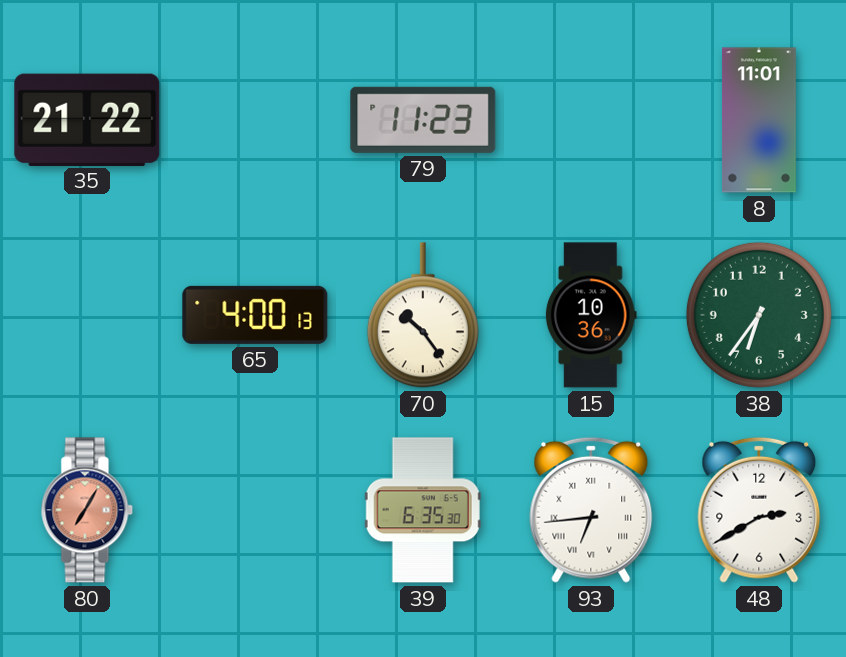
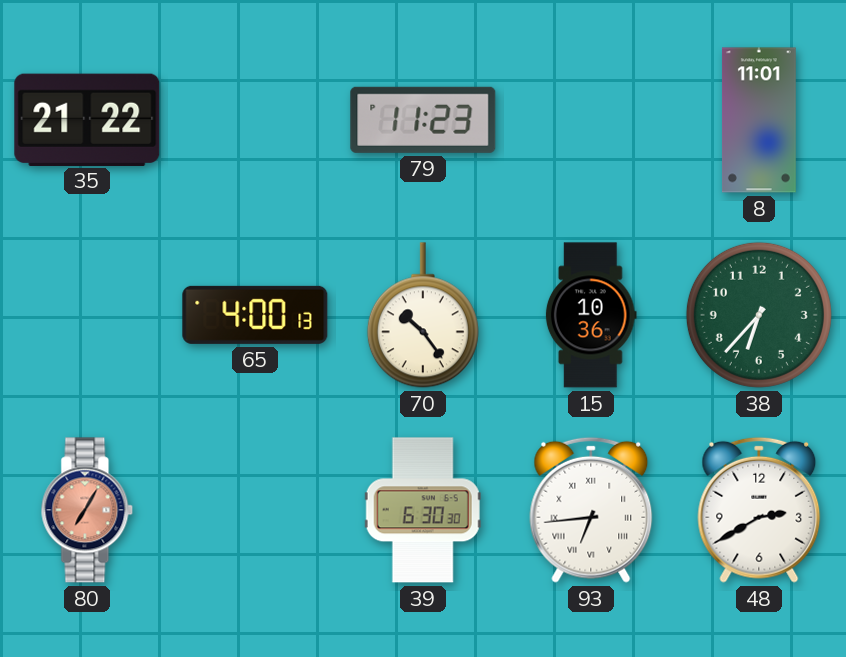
38: 6:36 -> 6:37
39: 6:35 -> 6:30
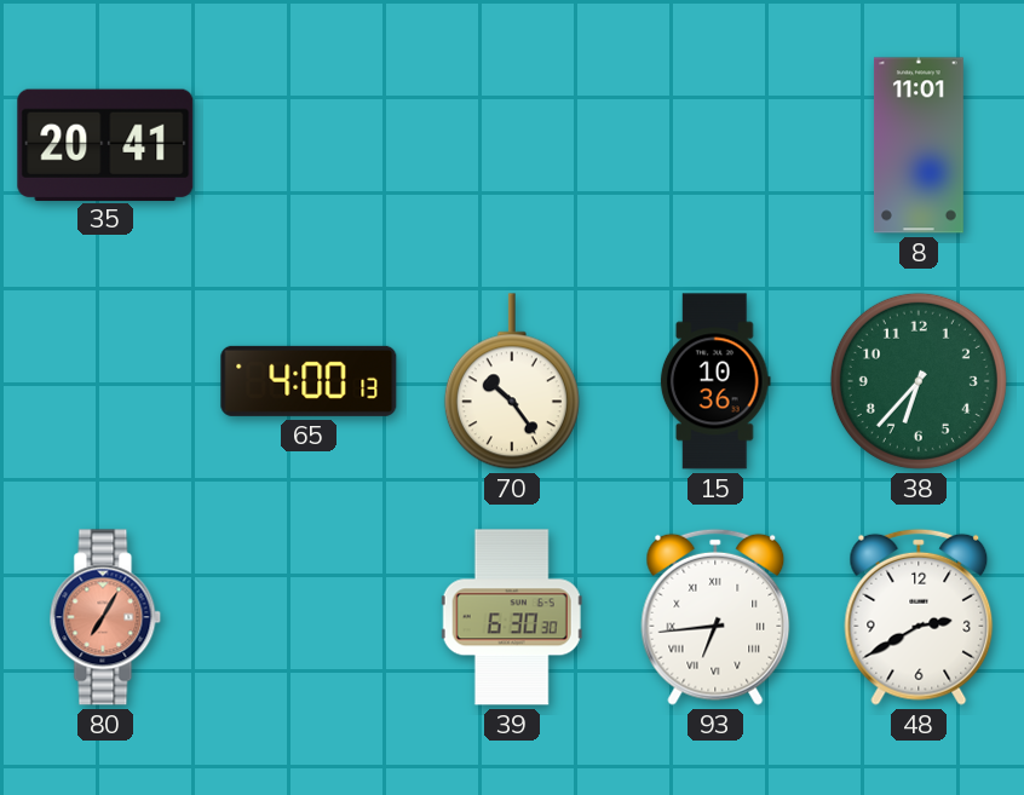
35: 21:22 -> 20:41
79: 11:23 -> none
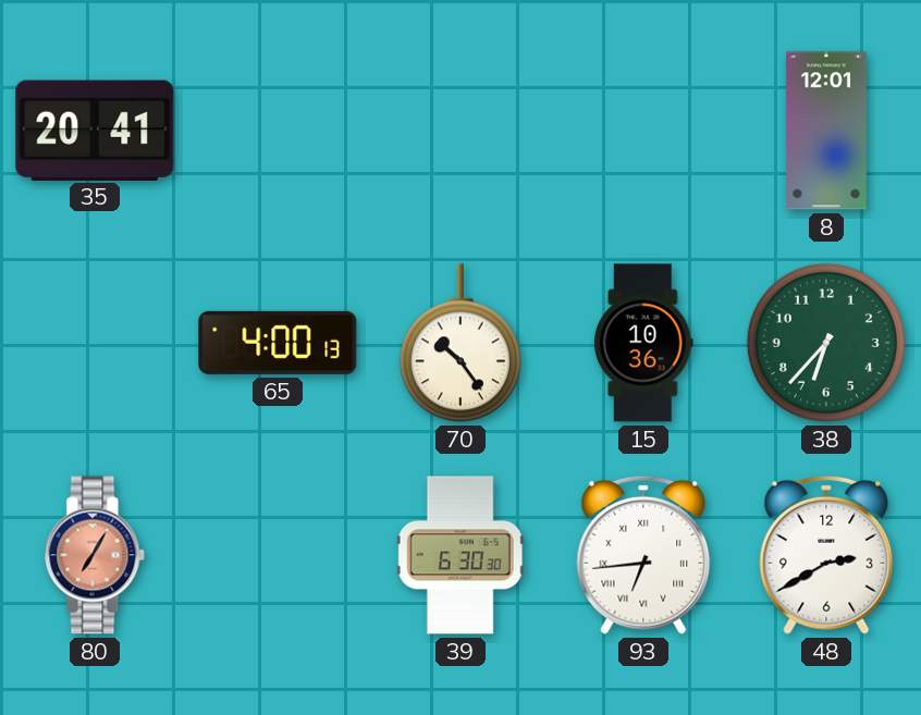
8: 11:01 -> 12:01
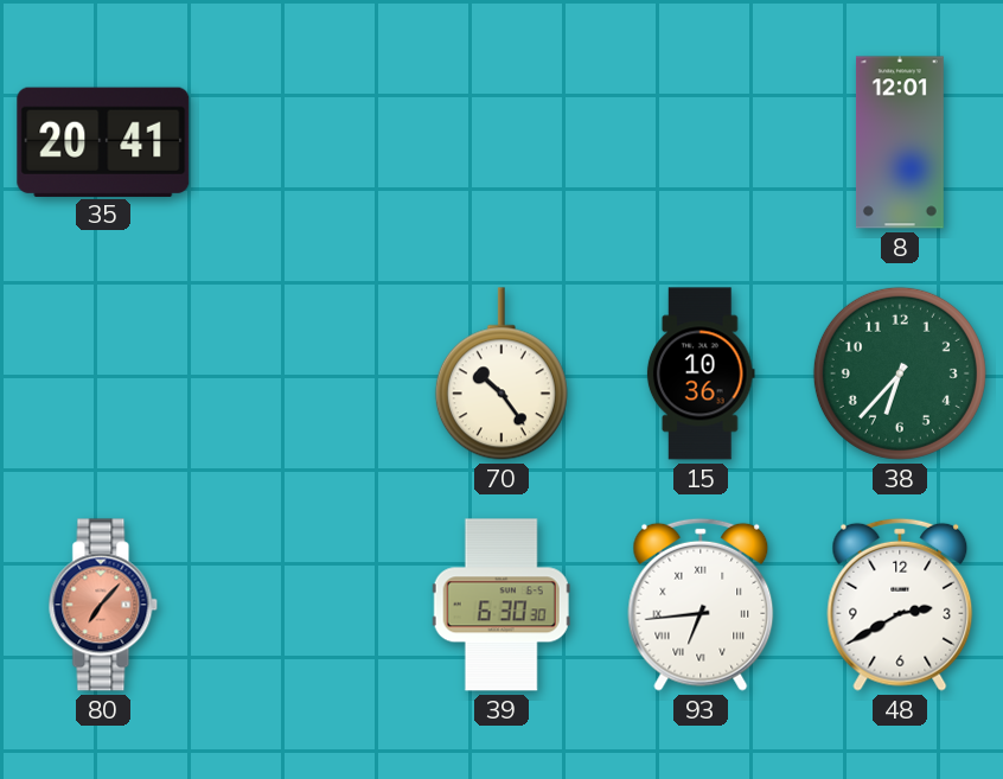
65: 4:00 -> none
80: 7:05 -> 7:07
